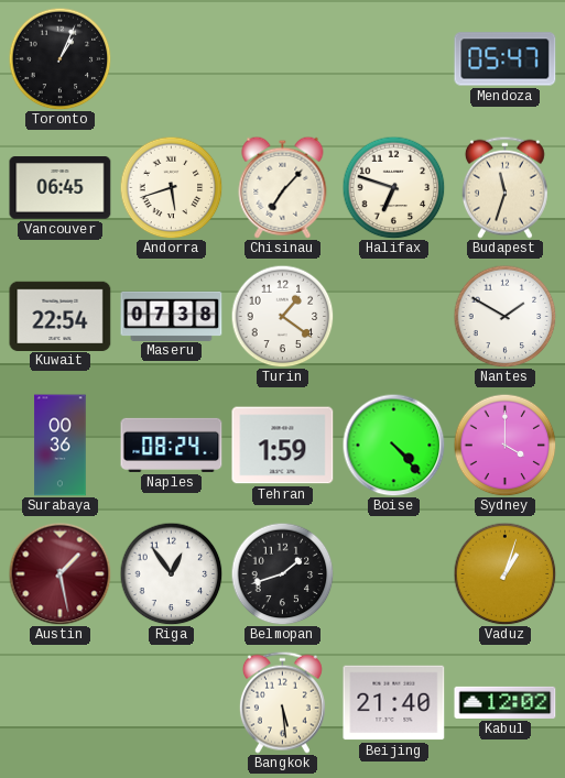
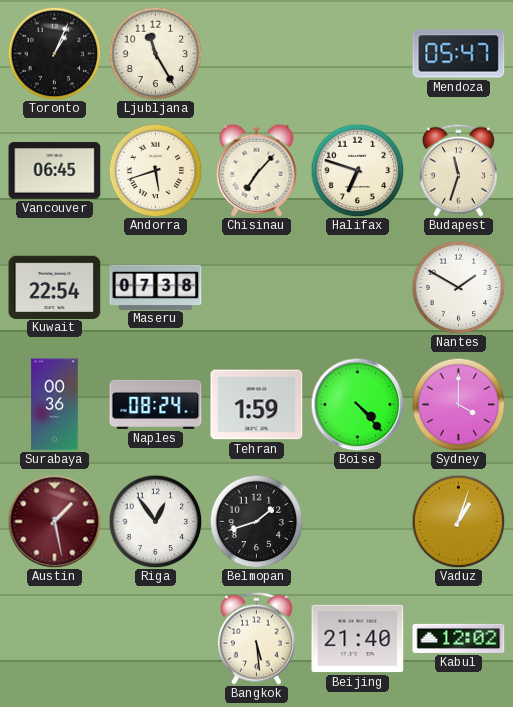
Ljubljana: none -> 11:25
Turin: 1:21 -> none
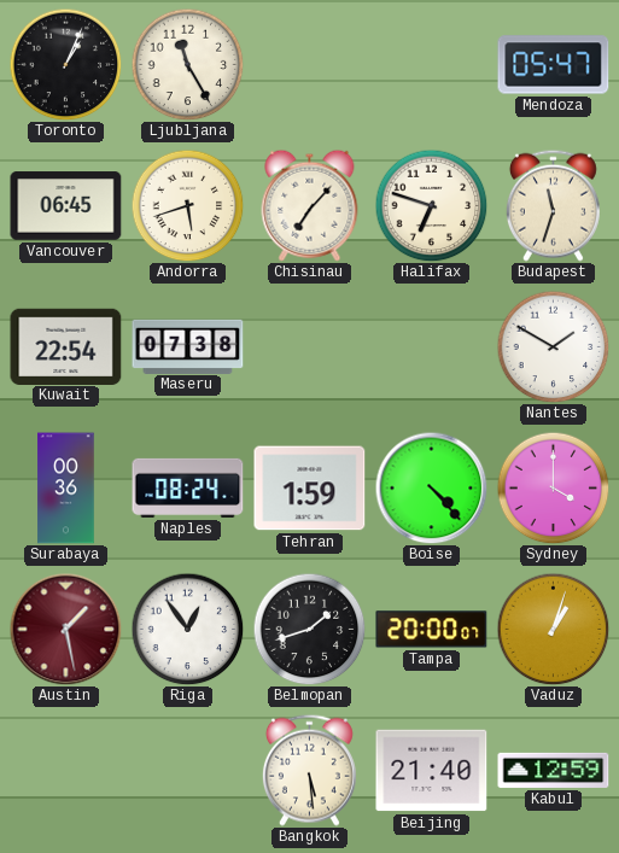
Tampa: none -> 20:00
Kabul: 12:02 -> 12:59
